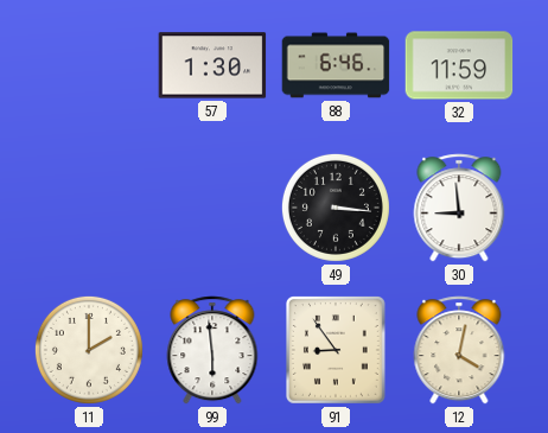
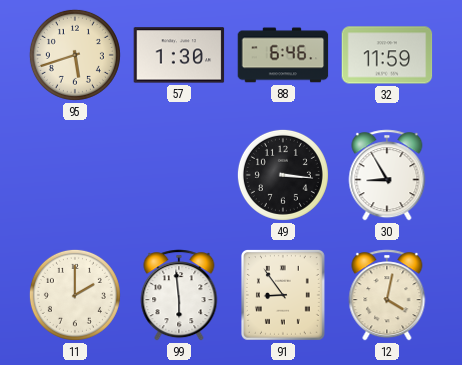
95: none -> 5:42
30: 8:59 -> 8:55
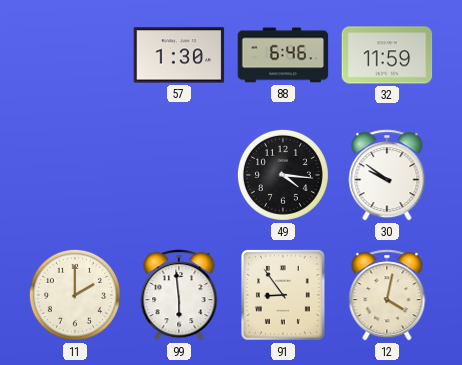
95: 5:42 -> none
49: 3:16 -> 4:16
30: 8:55 -> 9:51
